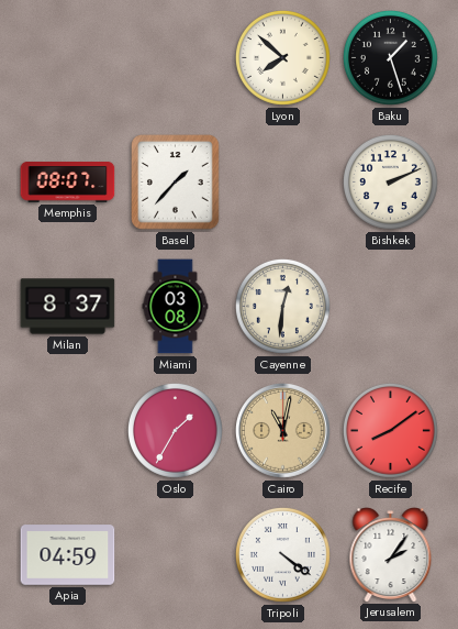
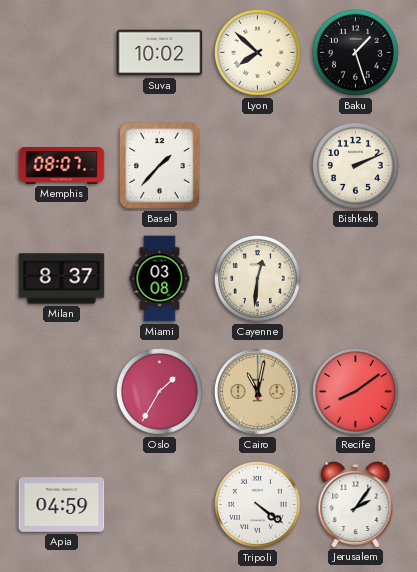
Suva: none -> 10:02
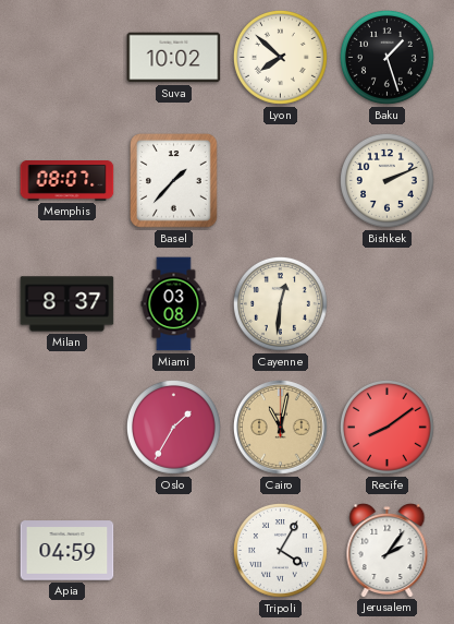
Tripoli: 4:21 -> 4:05
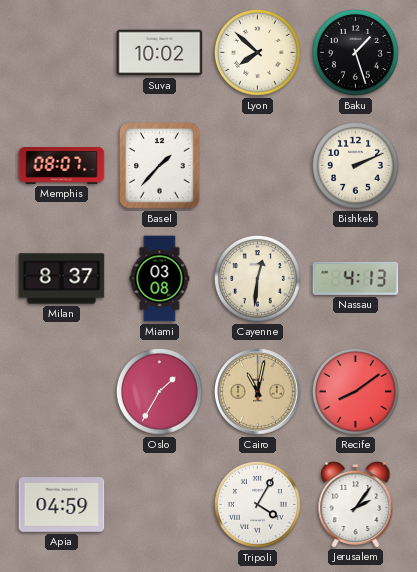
Nassau: none -> 4:13
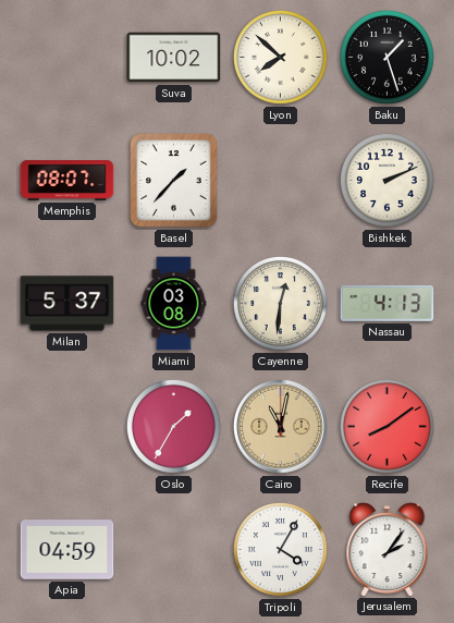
Milan: 8:37 -> 5:37
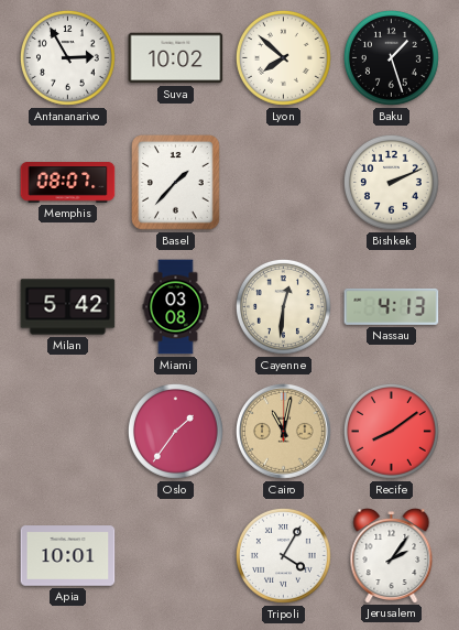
Antananarivo: none -> 2:55
Milan: 5:37 -> 5:42
Oslo: 1:35 -> 1:36
Apia: 04:59 -> 10:01
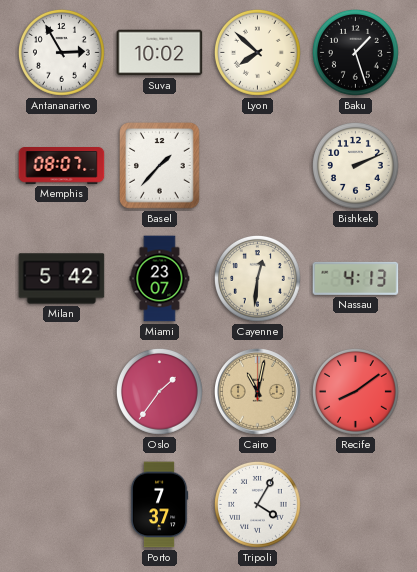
Miami: 03:08 -> 23:07
Apia: 10:01 -> none
Porto: none -> 7:37
Jerusalem: 2:06 -> none
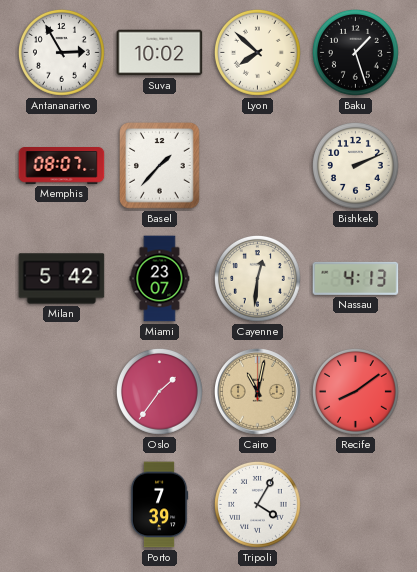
Porto: 7:37 -> 7:39
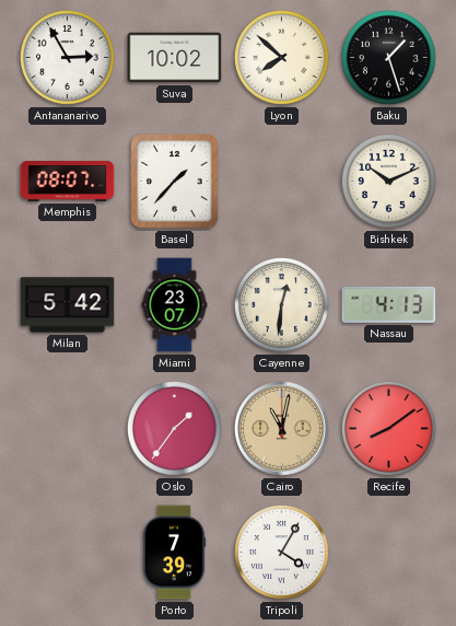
Bishkek: 2:11 -> 10:11
